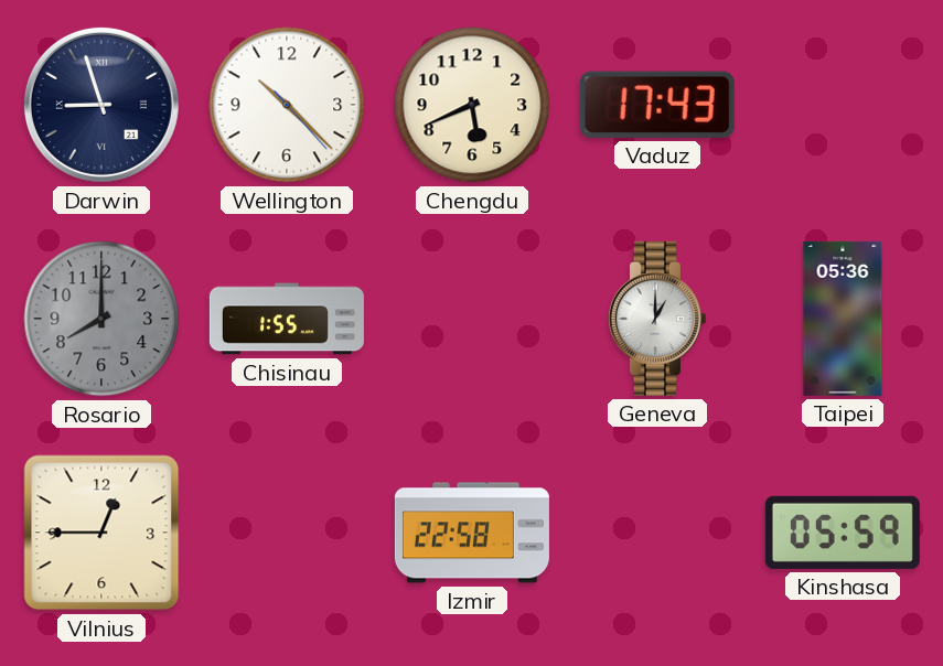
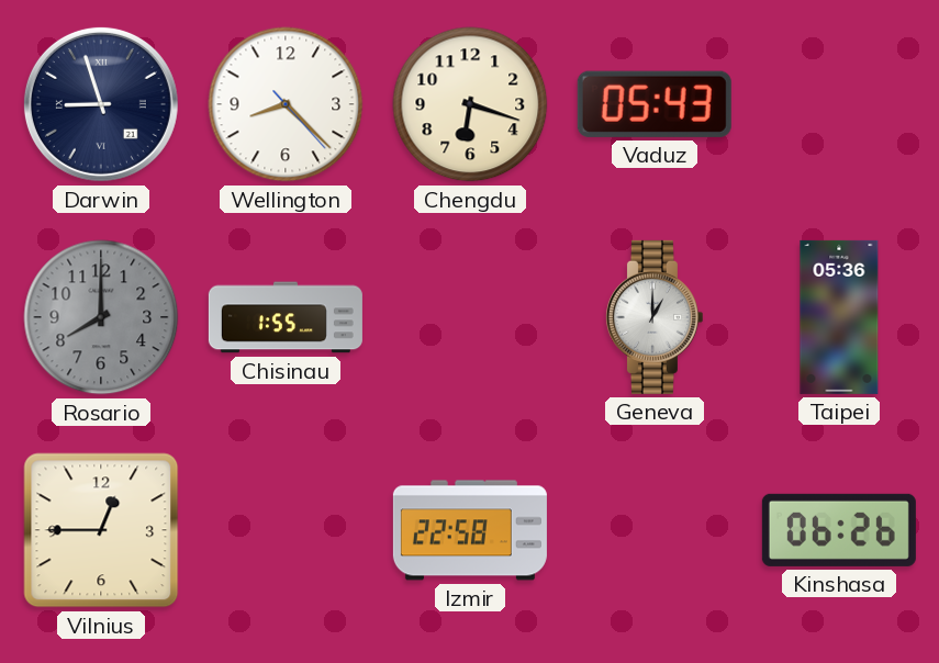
Wellington: 10:22 -> 8:22
Chengdu: 5:41 -> 6:18
Vaduz: 17:43 -> 05:43
Kinshasa: 05:59 -> 06:26
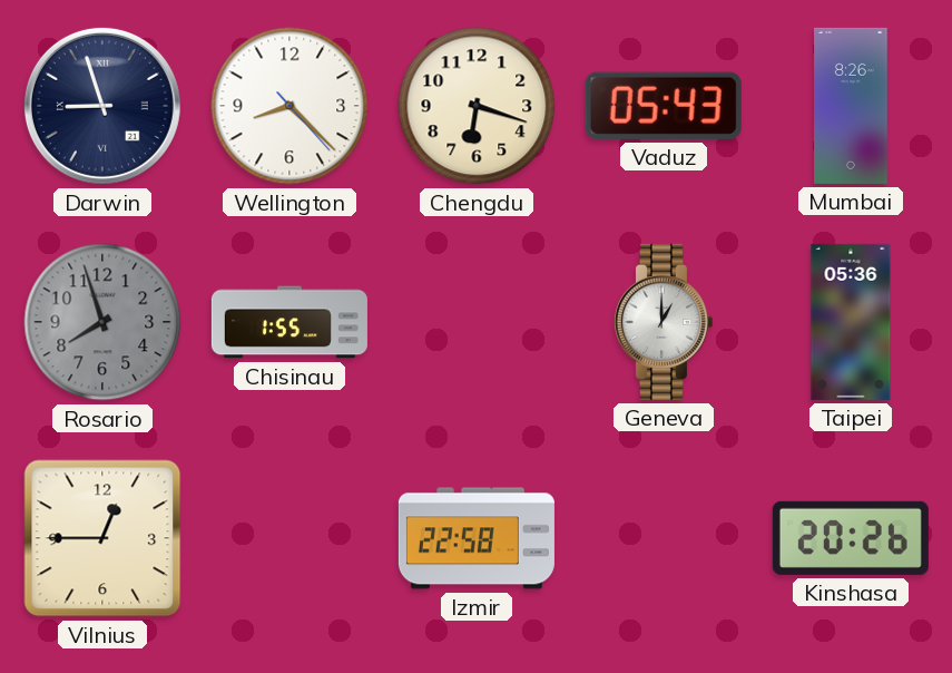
Mumbai: none -> 8:26
Rosario: 8:00 -> 7:57
Kinshasa: 06:26 -> 20:26
